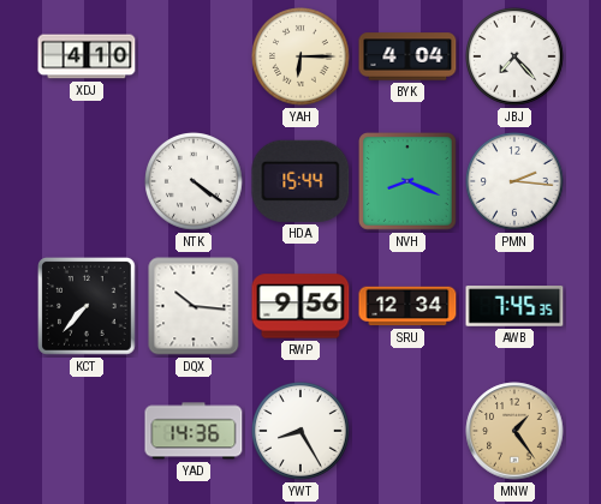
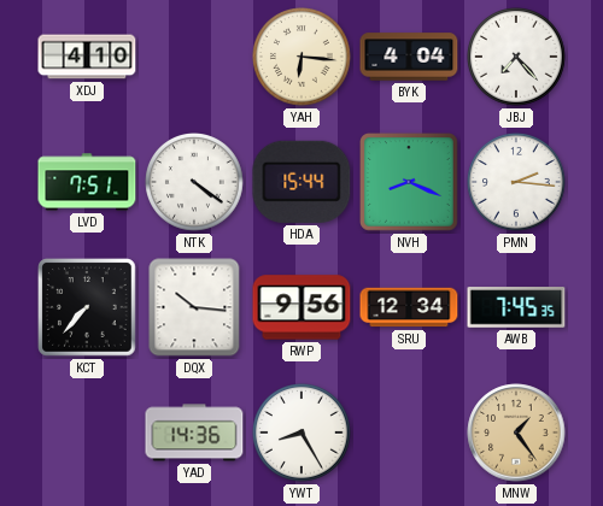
YAH: 6:15 -> 6:16
LVD: none -> 7:51
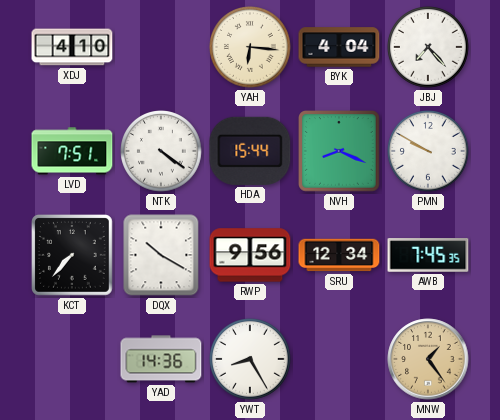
PMN: 2:16 -> 9:50
DQX: 10:16 -> 10:20
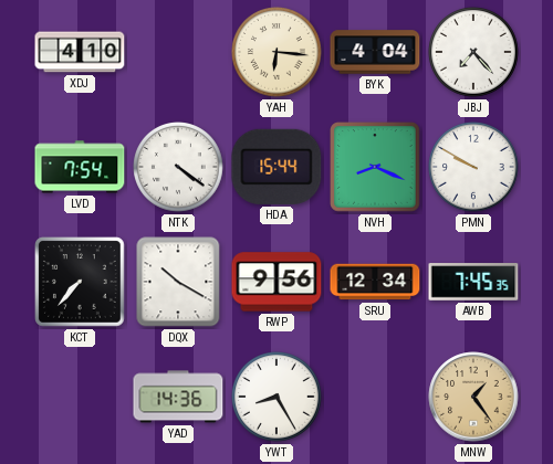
LVD: 7:51 -> 7:54
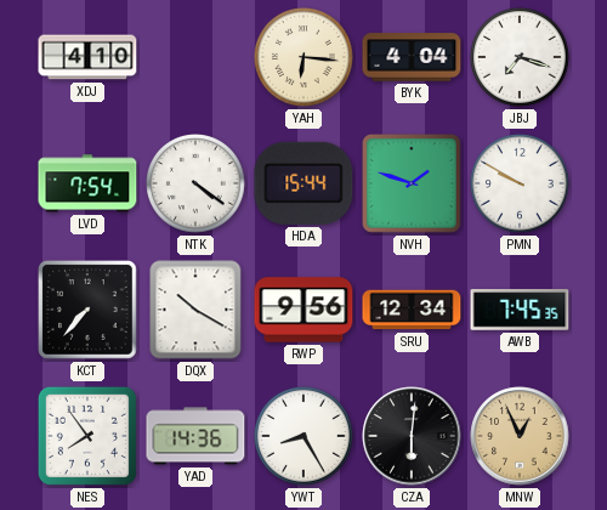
JBJ: 7:23 -> 7:18
NVH: 8:19 -> 1:48
NES: none -> 7:54
CZA: none -> 6:01
MNW: 1:24 -> 12:56
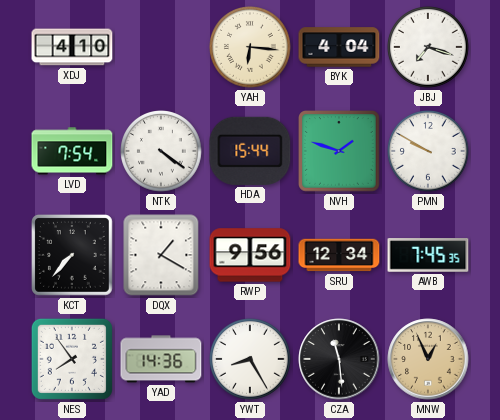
DQX: 10:20 -> 1:20
CZA: 6:01 -> 11:29
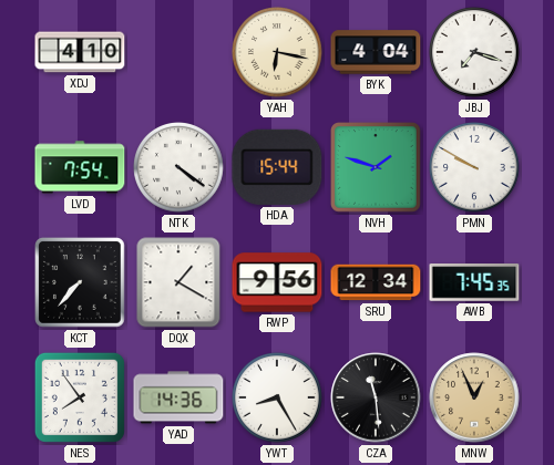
YAH: 6:16 -> 6:17
